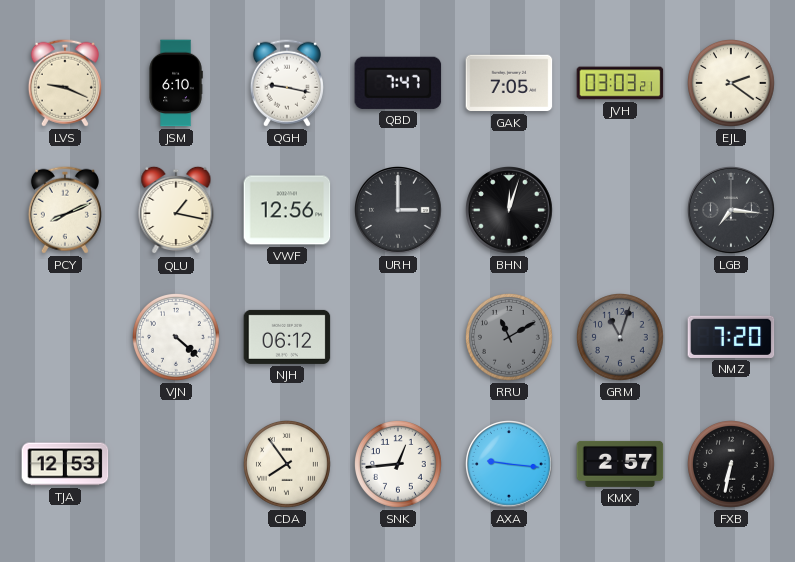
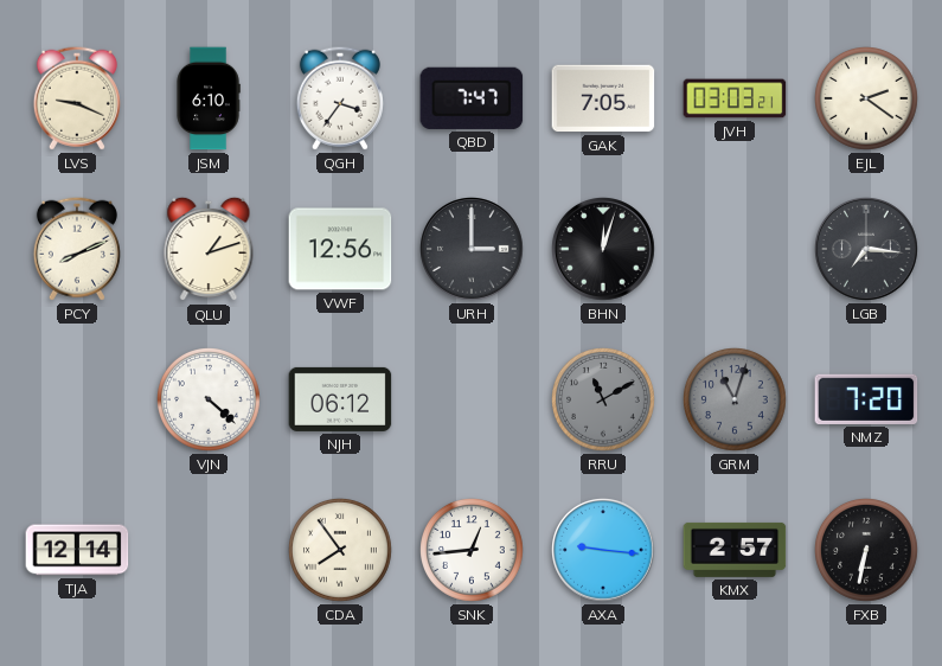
QGH: 9:17 -> 3:36
QLU: 1:17 -> 1:12
TJA: 12:53 -> 12:14
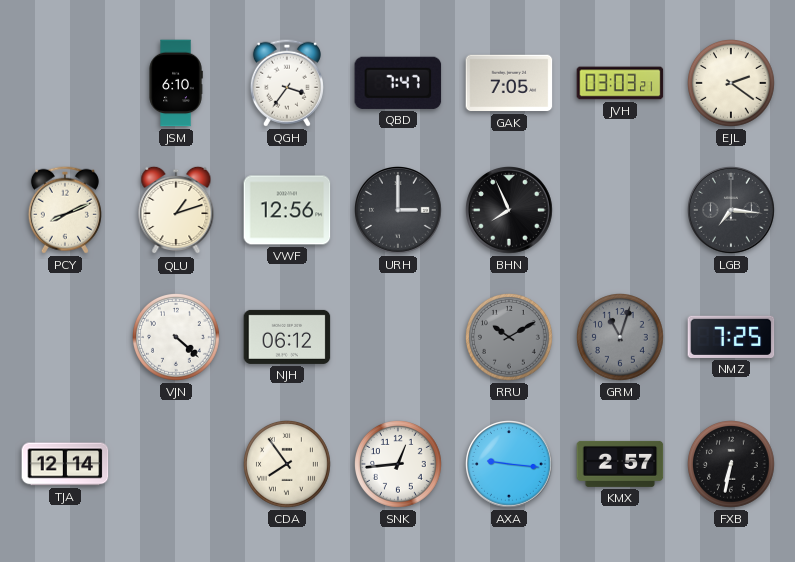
LVS: 9:19 -> none
BHN: 12:03 -> 7:56
RRU: 11:10 -> 10:10
NMZ: 7:20 -> 7:25
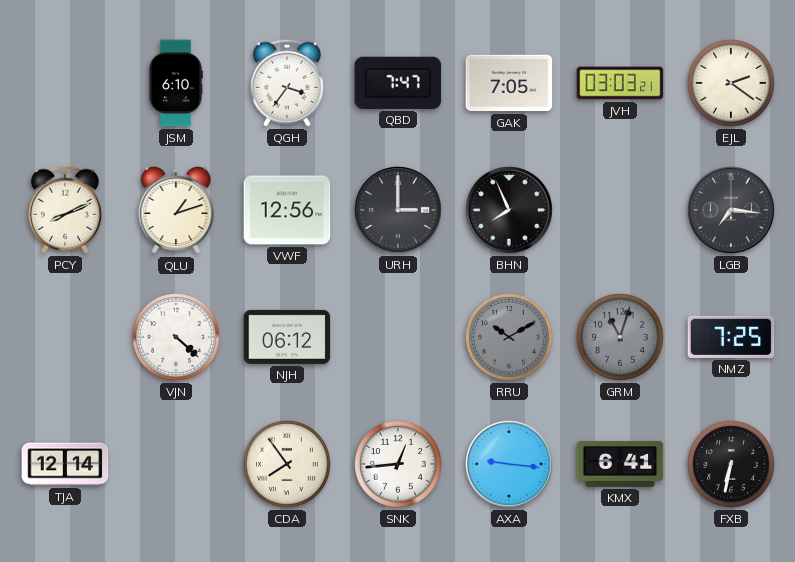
KMX: 2:57 -> 6:41
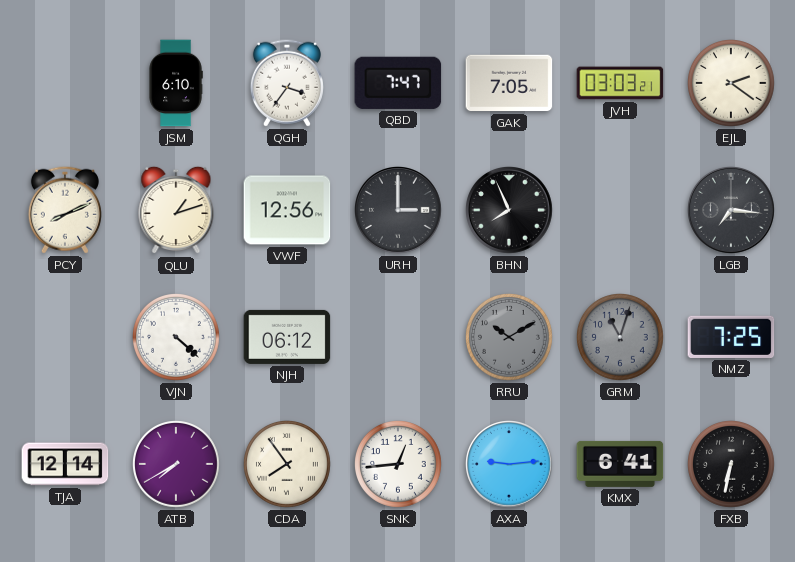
ATB: none -> 7:40
AXA: 9:16 -> 9:14
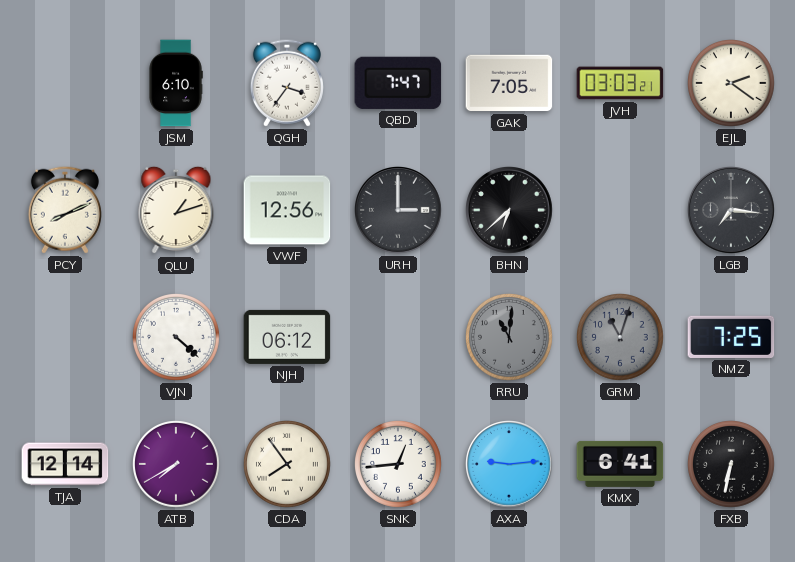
BHN: 7:56 -> 6:38
RRU: 10:10 -> 11:01
